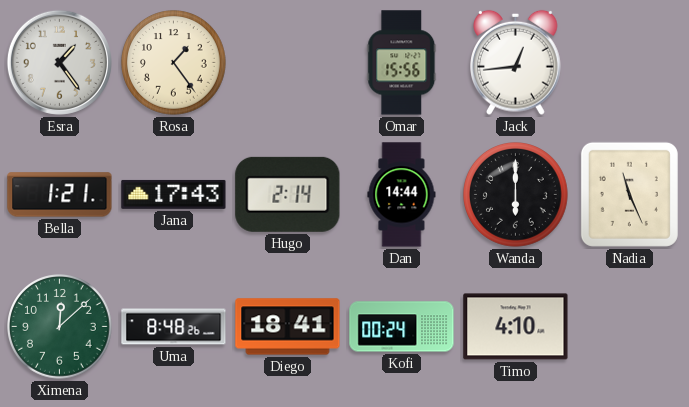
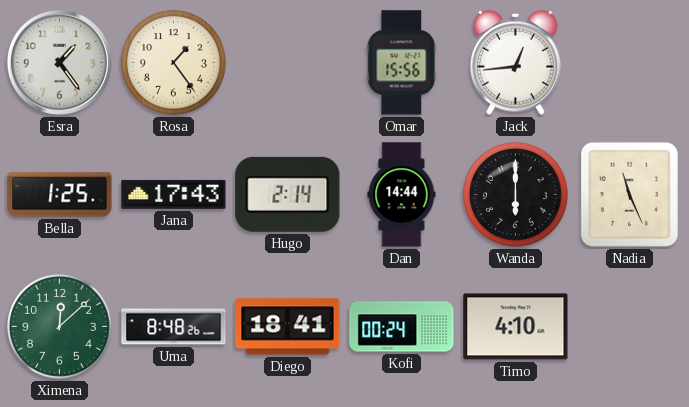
Bella: 1:21 -> 1:25
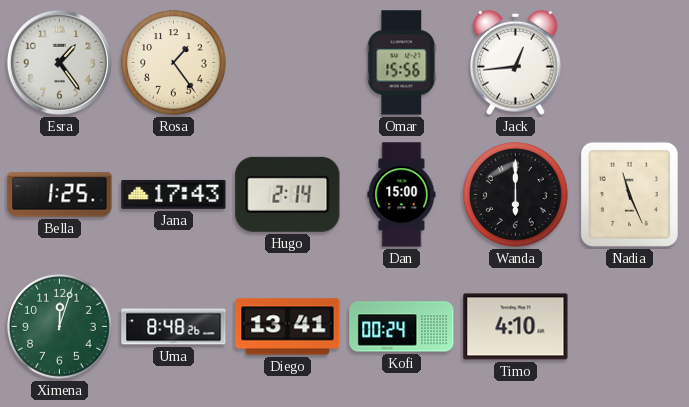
Dan: 14:44 -> 15:00
Ximena: 12:08 -> 12:03
Diego: 18:41 -> 13:41
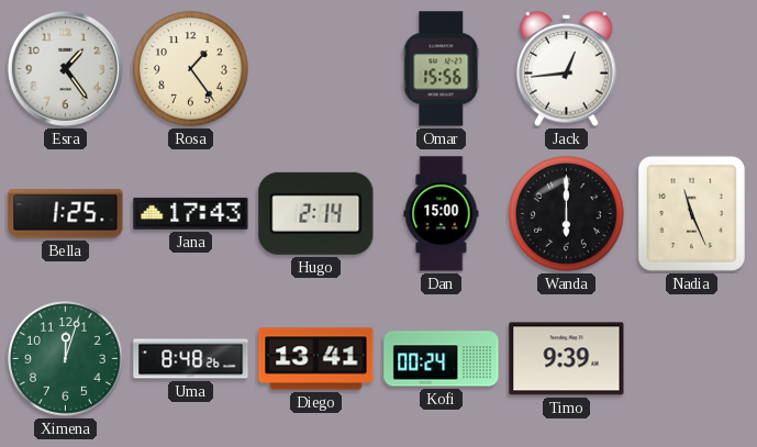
Timo: 4:10 -> 9:39
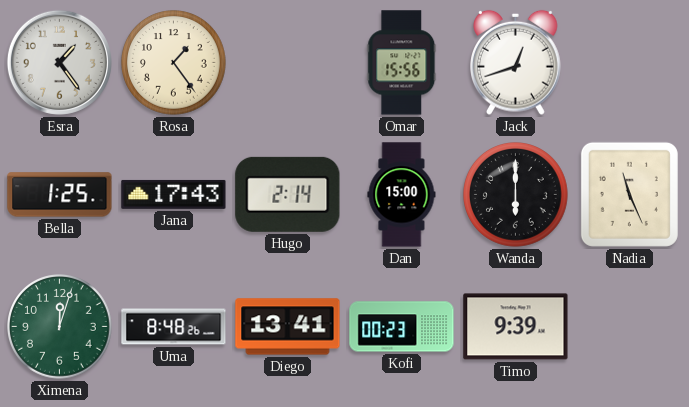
Jack: 12:44 -> 12:42
Kofi: 00:24 -> 00:23
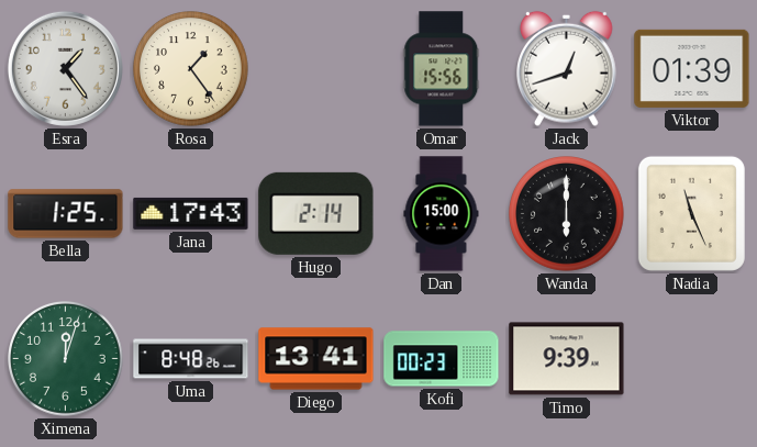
Viktor: none -> 01:39
